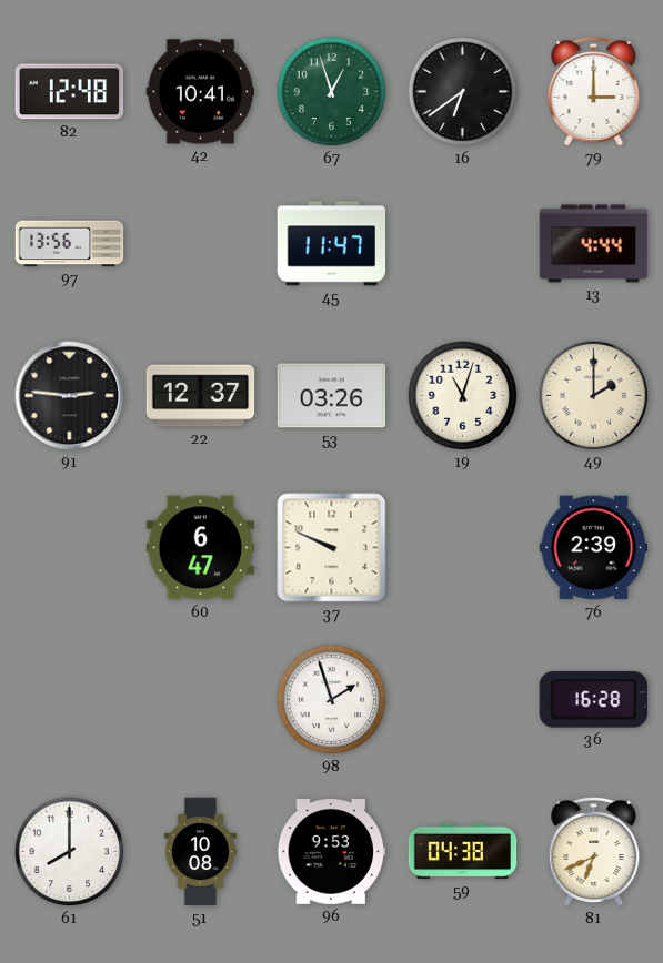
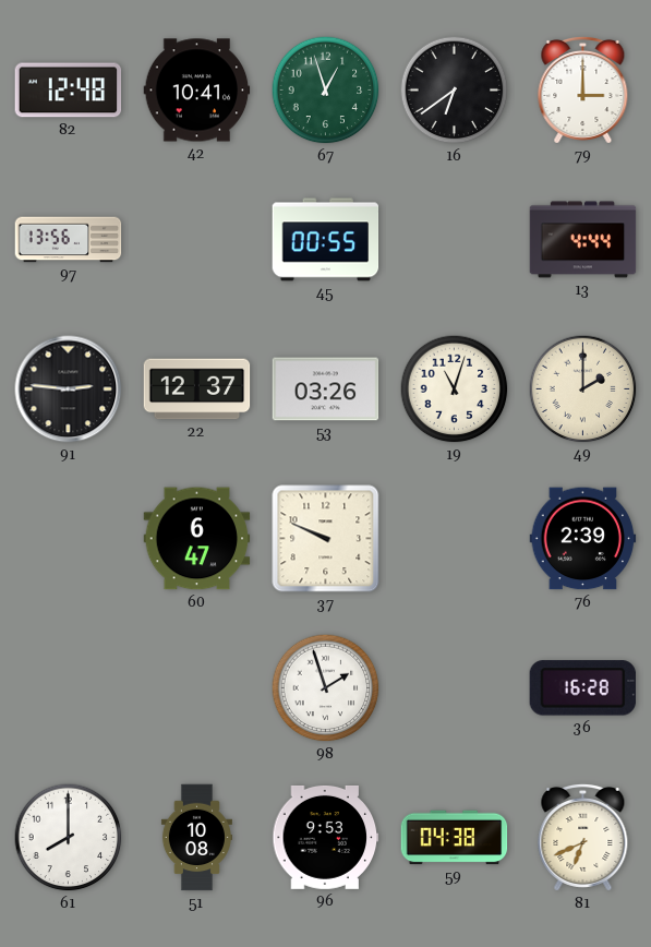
45: 11:47 -> 00:55
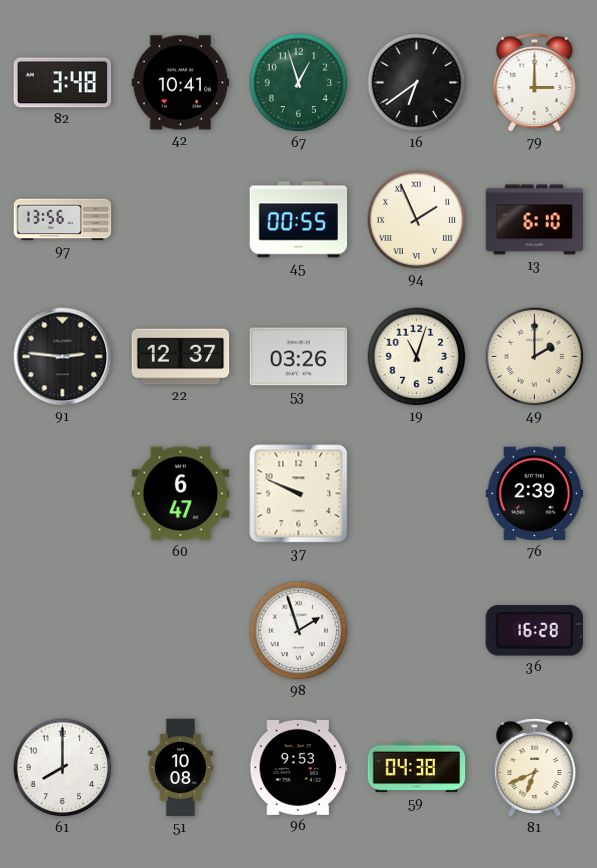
82: 12:48 -> 3:48
94: none -> 1:56
13: 4:44 -> 6:10
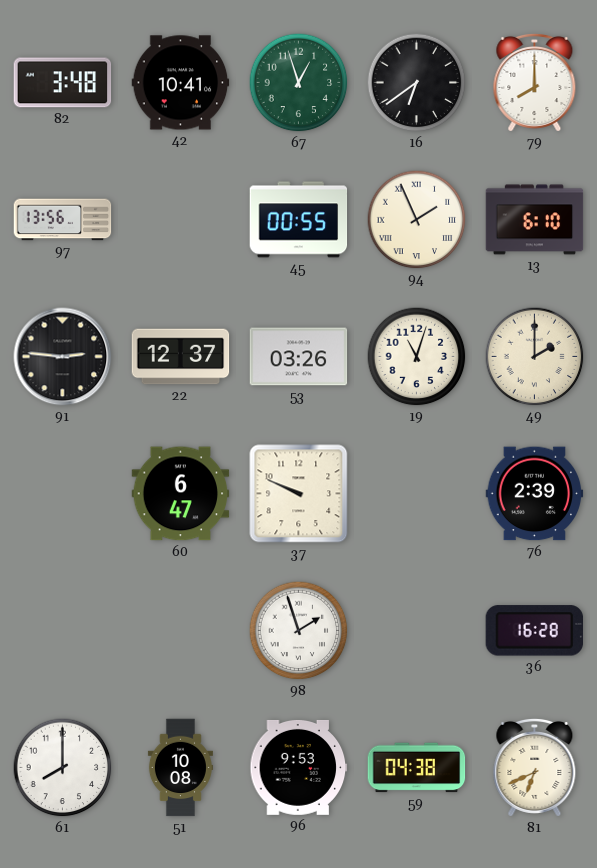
79: 3:00 -> 8:00
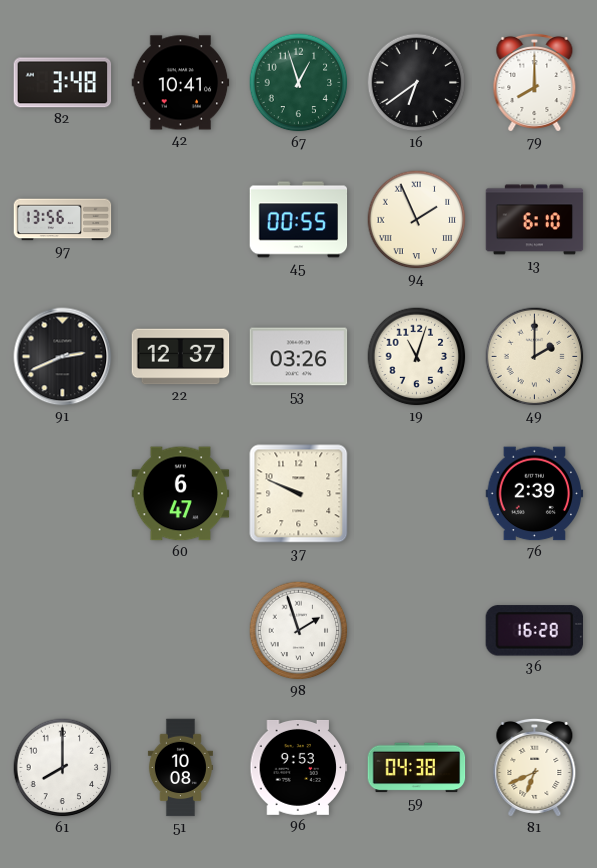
91: 2:46 -> 2:41
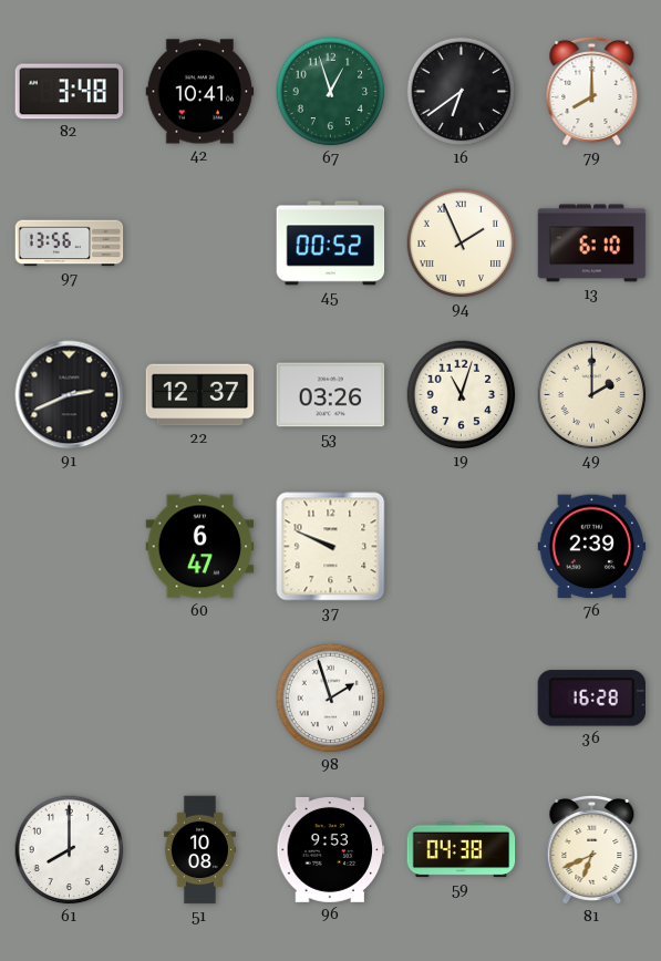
45: 00:55 -> 00:52
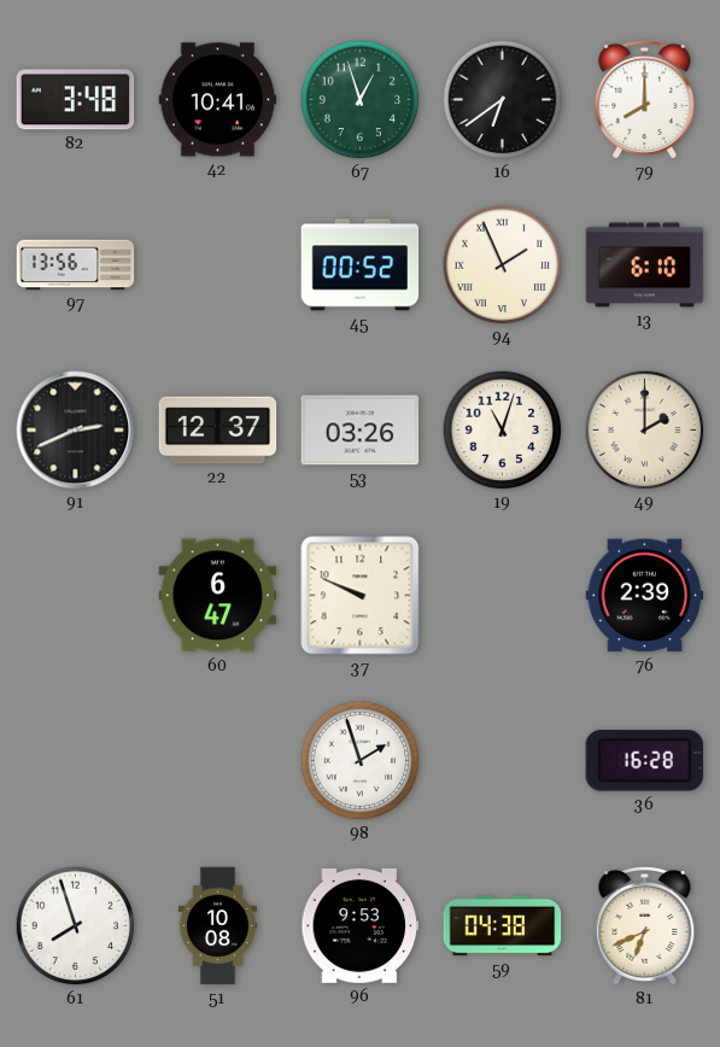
61: 8:00 -> 7:57
